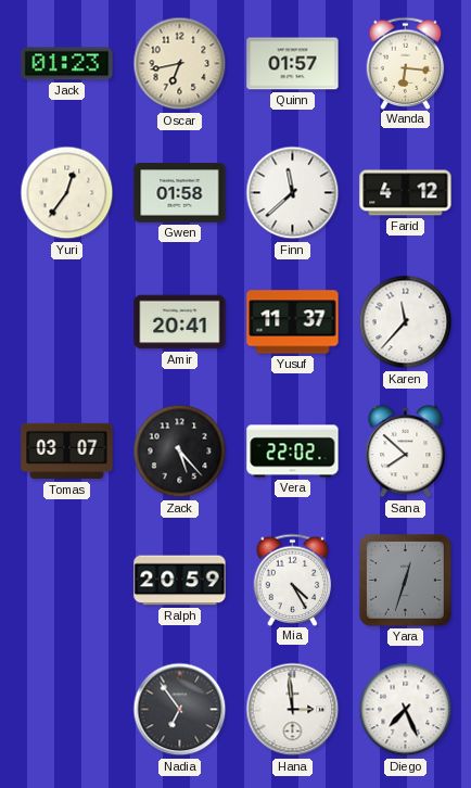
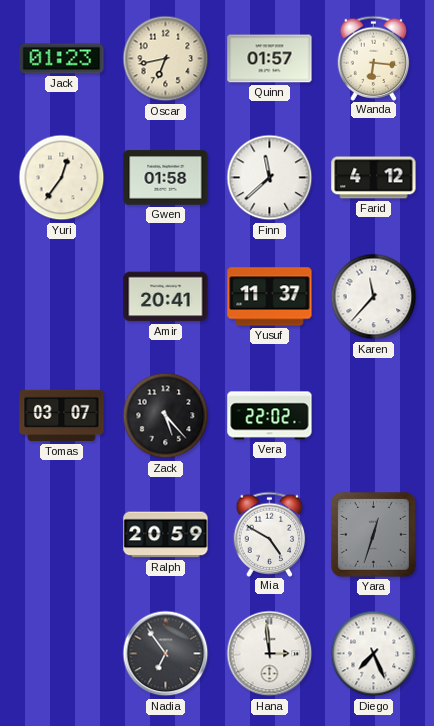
Sana: 7:52 -> none
Mia: 4:25 -> 4:50
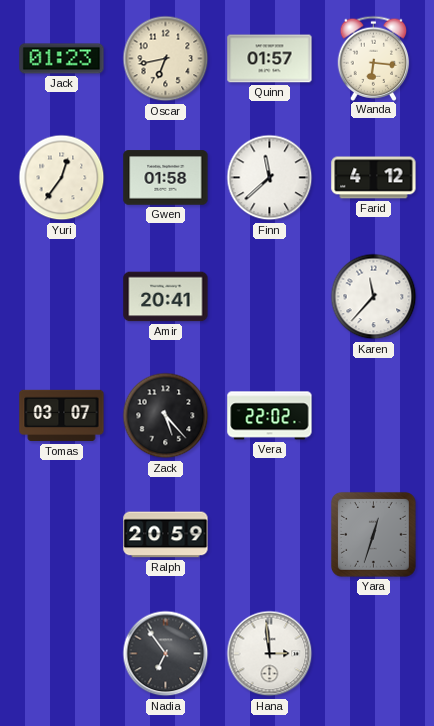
Yusuf: 11:37 -> none
Mia: 4:50 -> none
Diego: 7:26 -> none
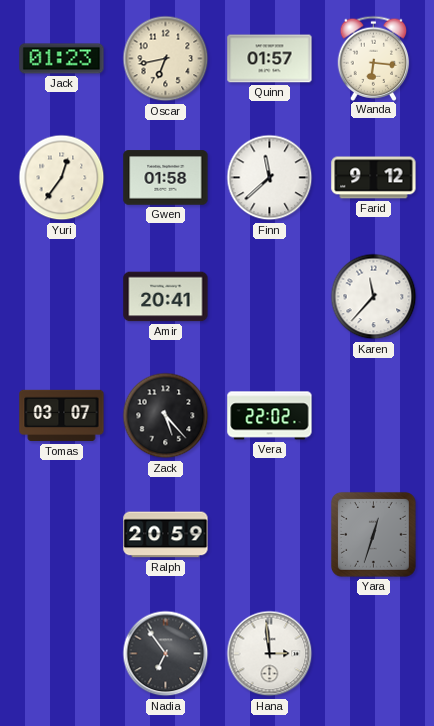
Farid: 4:12 -> 9:12
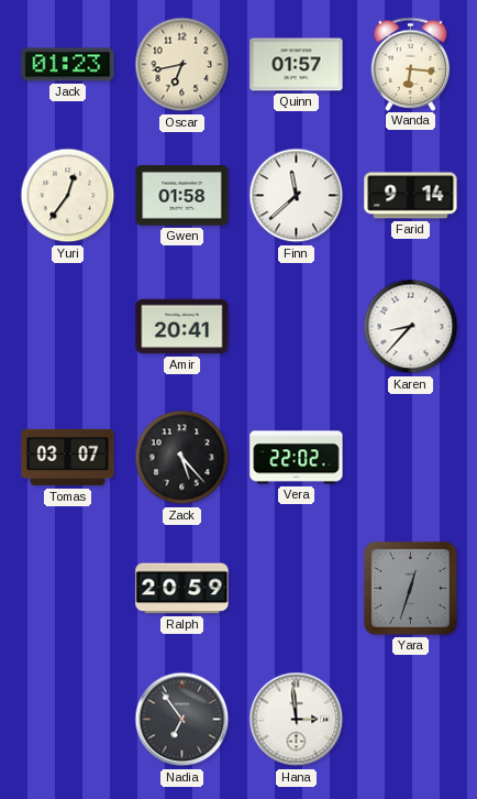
Farid: 9:12 -> 9:14
Karen: 11:37 -> 8:37
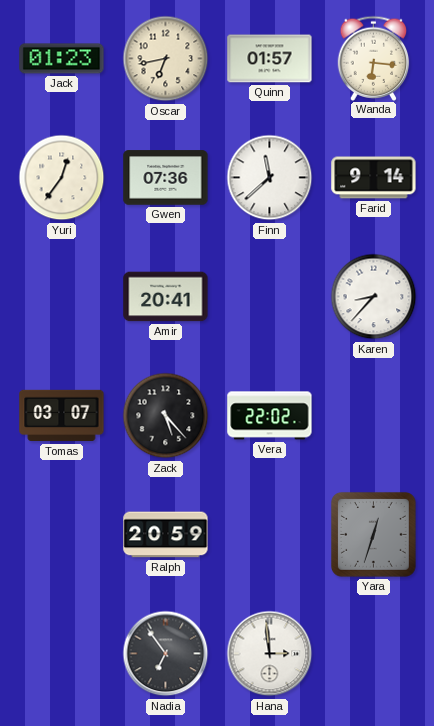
Gwen: 01:58 -> 07:36
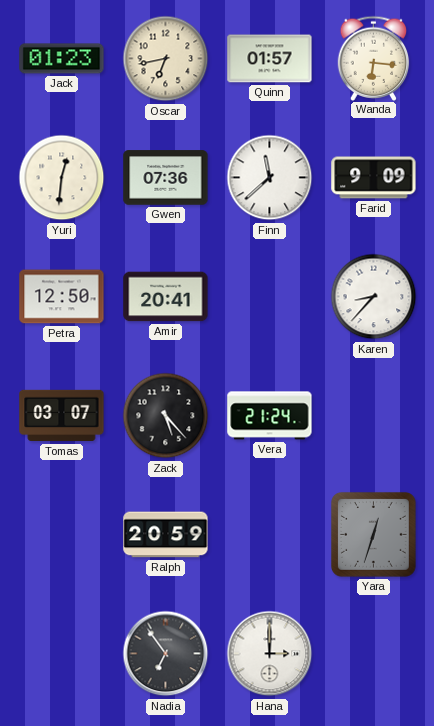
Yuri: 12:36 -> 12:31
Farid: 9:14 -> 9:09
Petra: none -> 12:50
Vera: 22:02 -> 21:24
Hana: 2:59 -> 3:00
